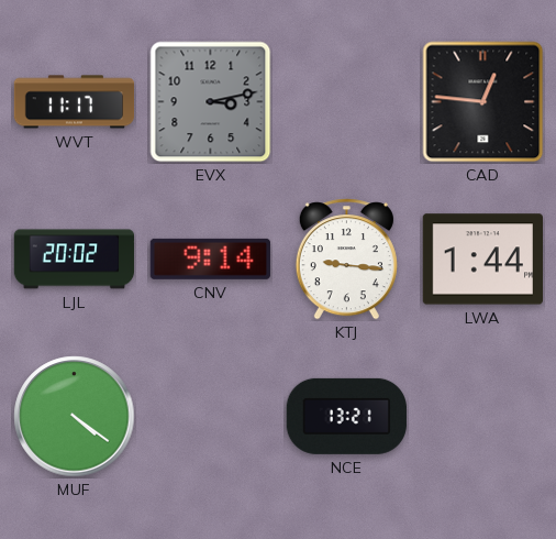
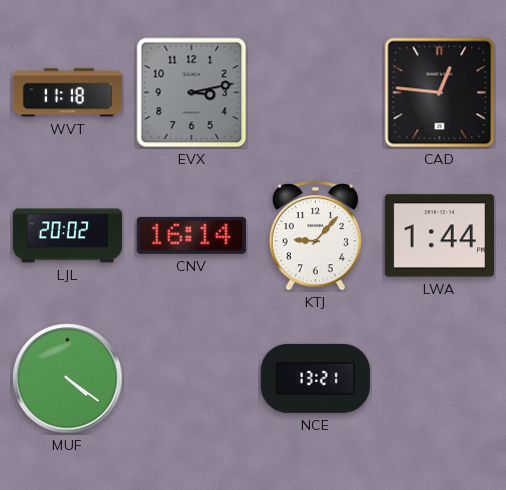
WVT: 11:17 -> 11:18
CNV: 9:14 -> 16:14
KTJ: 9:16 -> 9:07
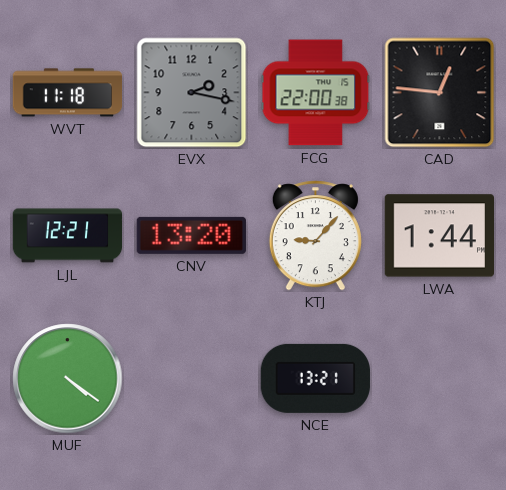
EVX: 3:13 -> 2:17
FCG: none -> 22:00
LJL: 20:02 -> 12:21
CNV: 16:14 -> 13:20
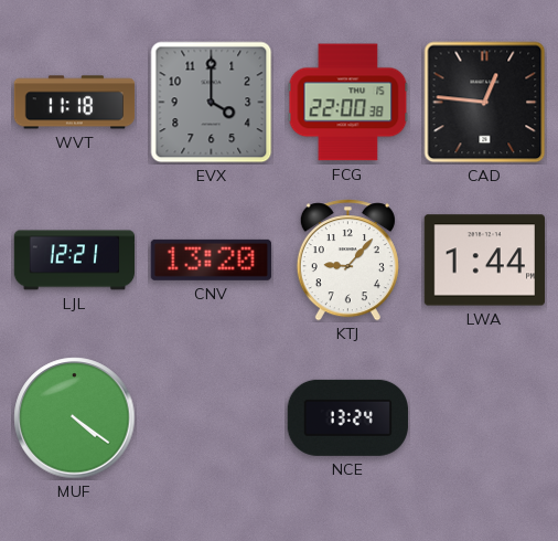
EVX: 2:17 -> 4:00
NCE: 13:21 -> 13:24
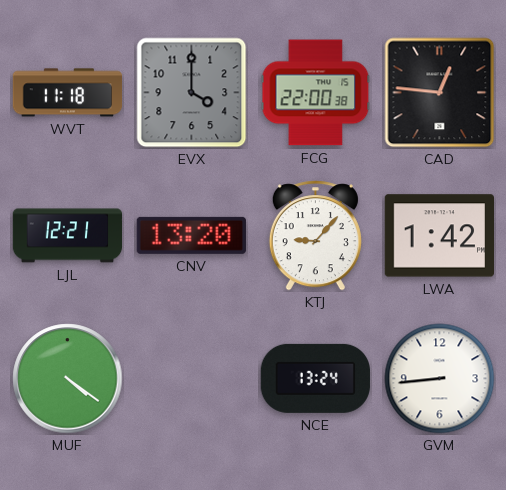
LWA: 1:44 -> 1:42
GVM: none -> 8:44
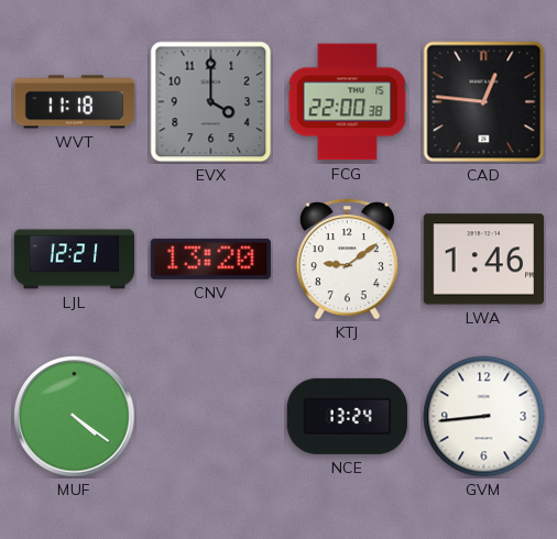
KTJ: 9:07 -> 9:09
LWA: 1:42 -> 1:46
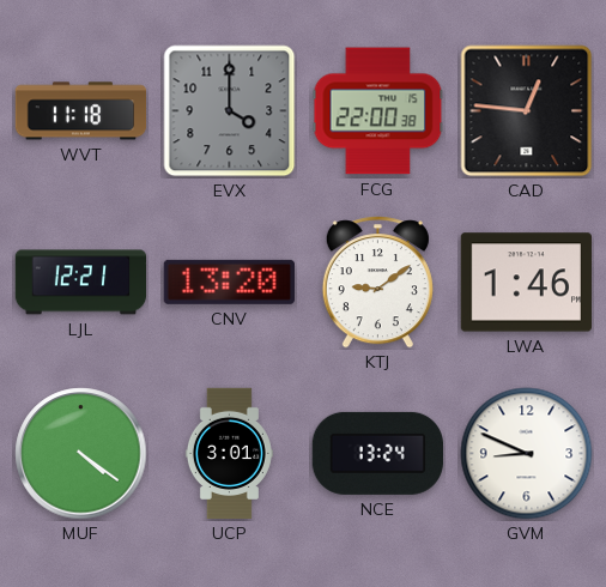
UCP: none -> 3:01
GVM: 8:44 -> 8:49
